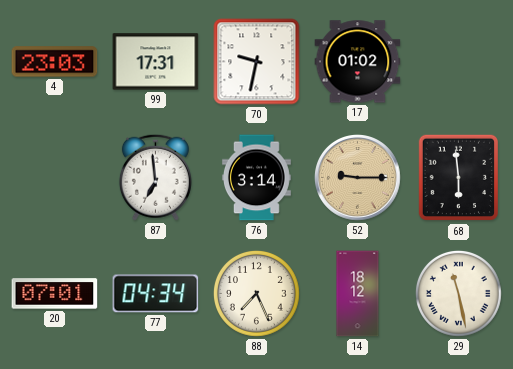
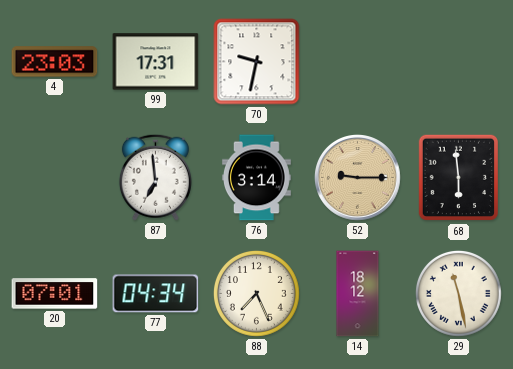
17: 01:02 -> none
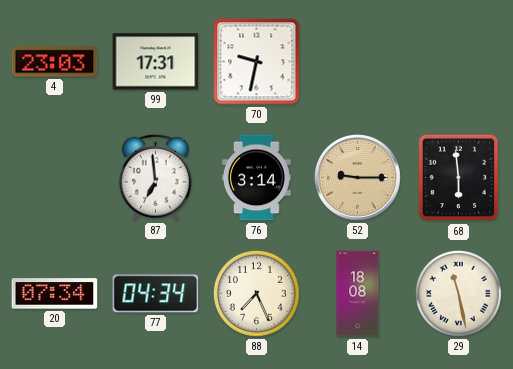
20: 07:01 -> 07:34
14: 18:12 -> 18:08
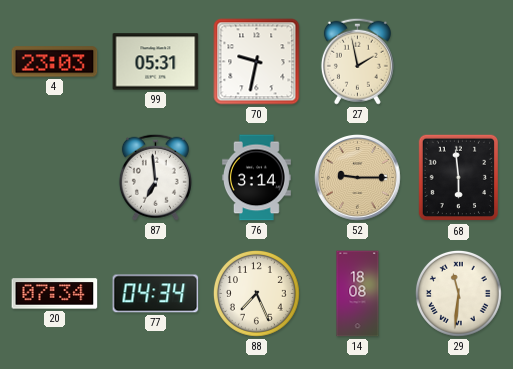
99: 17:31 -> 05:31
27: none -> 1:58
29: 11:28 -> 11:31
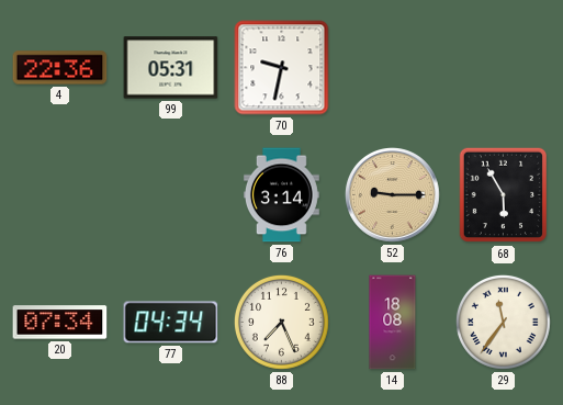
4: 23:03 -> 22:36
27: 1:58 -> none
87: 6:59 -> none
68: 5:59 -> 5:55
29: 11:31 -> 11:36
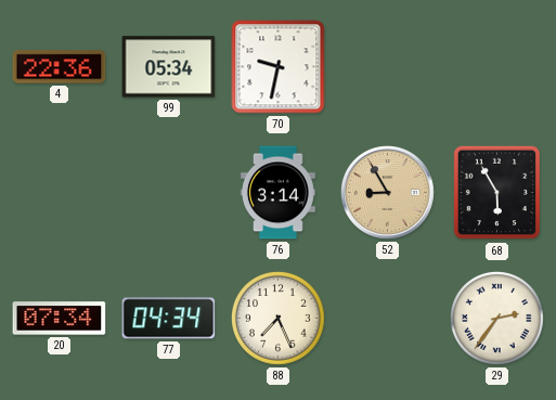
99: 05:31 -> 05:34
52: 9:15 -> 8:55
14: 18:08 -> none
29: 11:36 -> 2:36
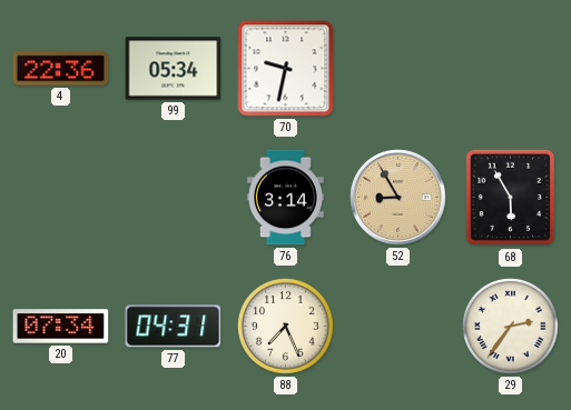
77: 04:34 -> 04:31
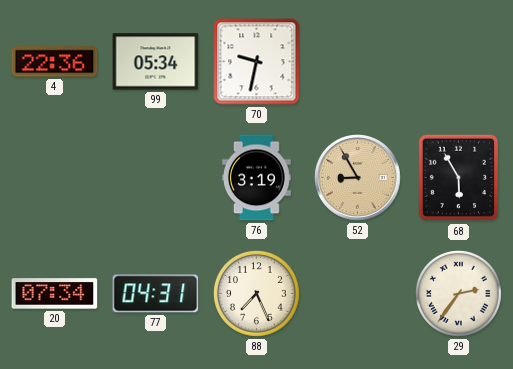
76: 3:14 -> 3:19
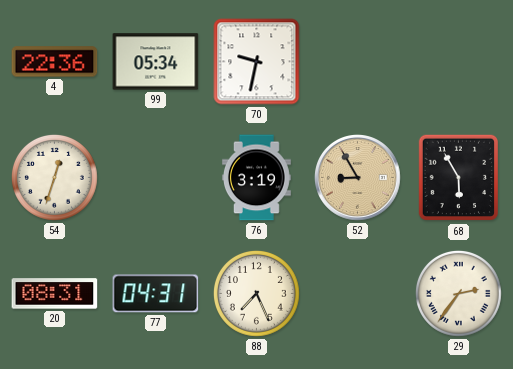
54: none -> 12:33
20: 07:34 -> 08:31
